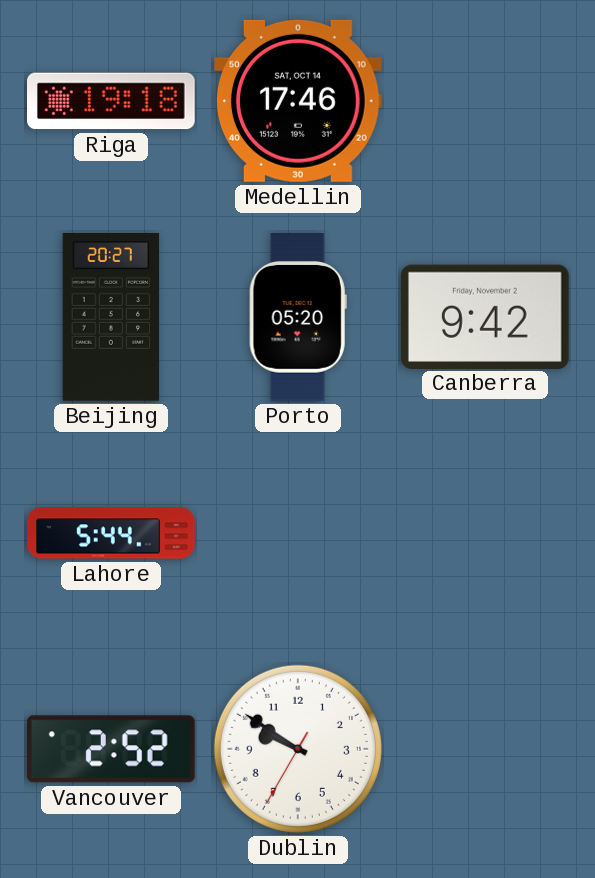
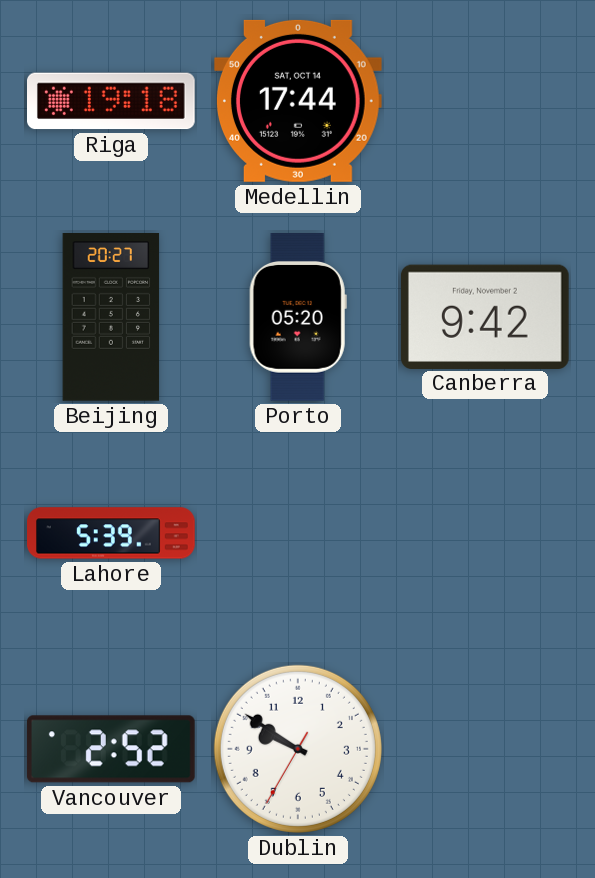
Medellin: 17:46 -> 17:44
Lahore: 5:44 -> 5:39
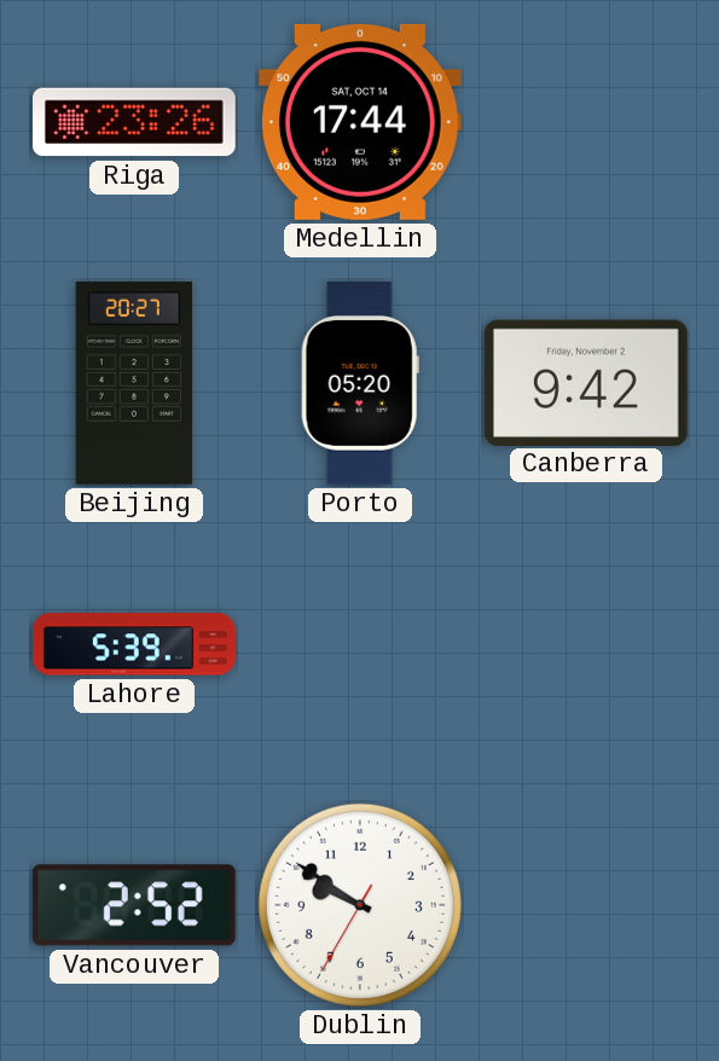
Riga: 19:18 -> 23:26
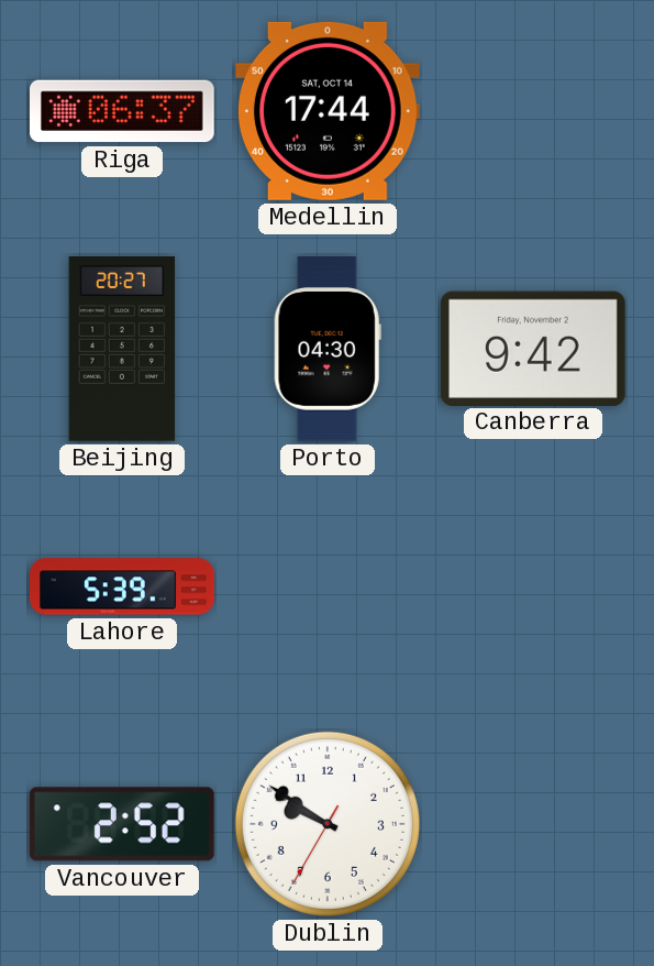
Riga: 23:26 -> 06:37
Porto: 05:20 -> 04:30
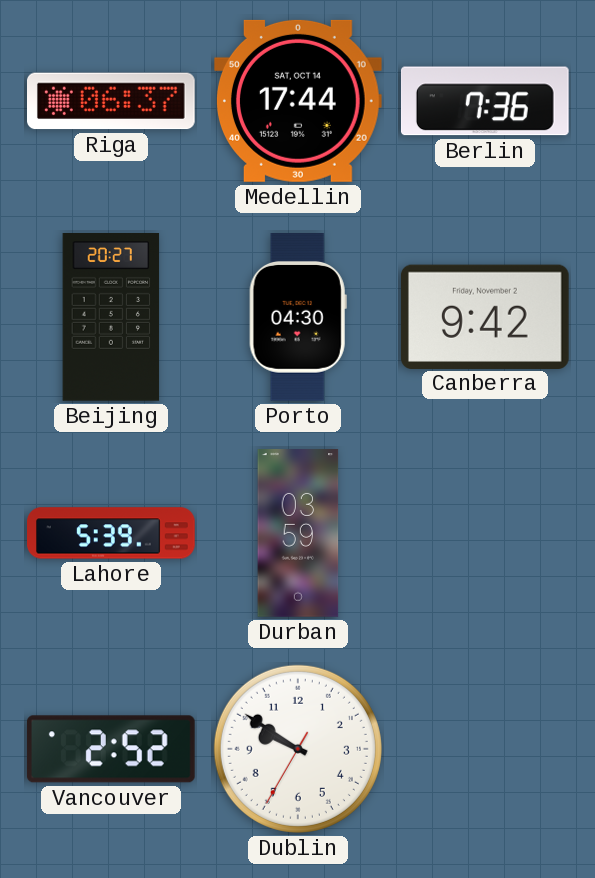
Berlin: none -> 7:36
Durban: none -> 03:59
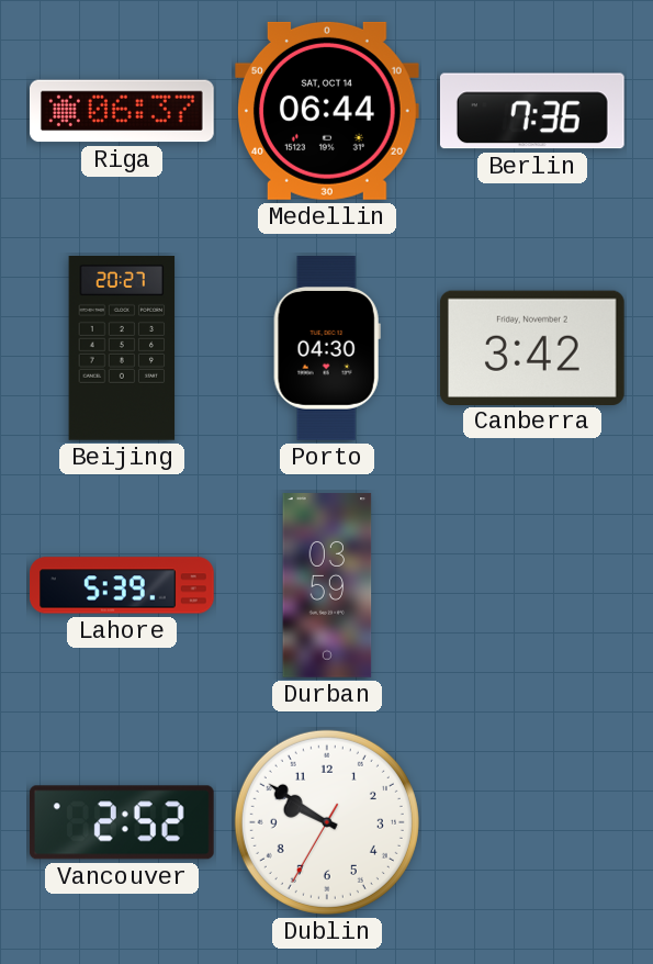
Medellin: 17:44 -> 06:44
Canberra: 9:42 -> 3:42
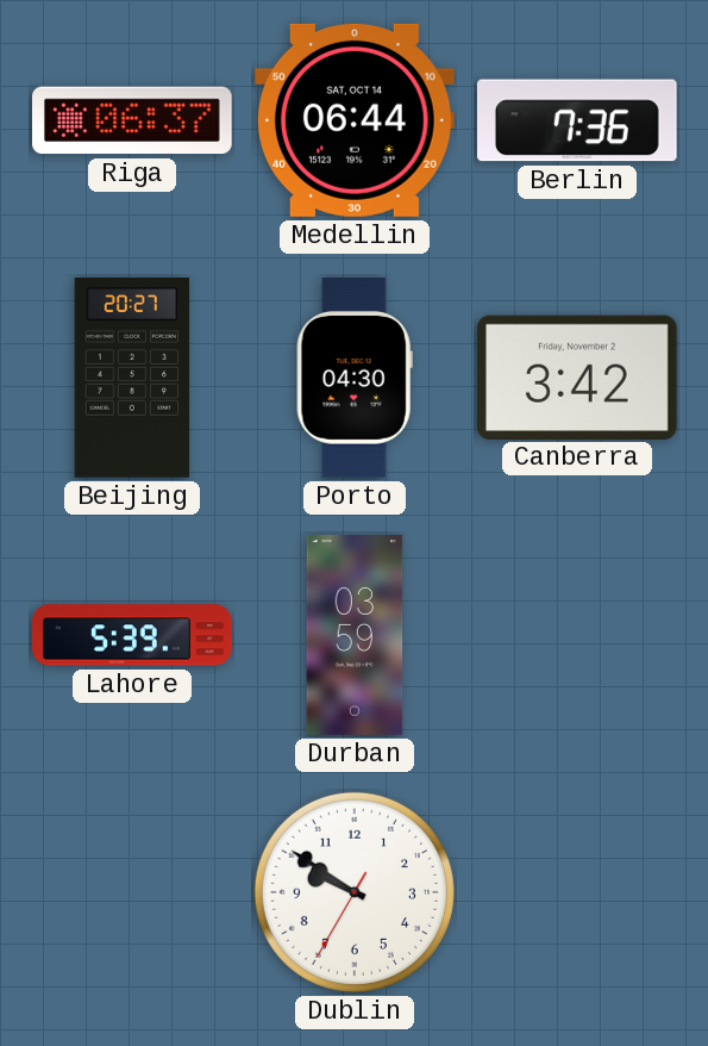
Vancouver: 2:52 -> none
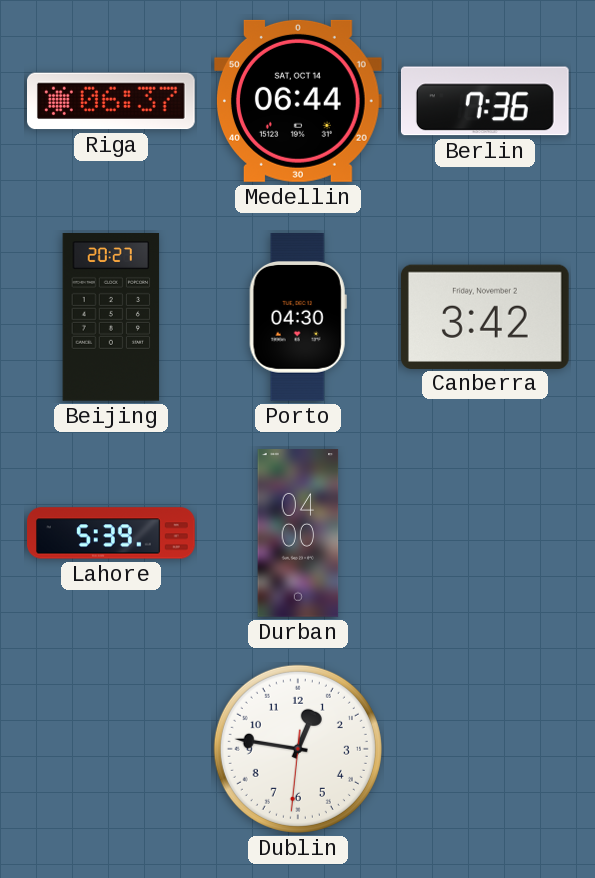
Durban: 03:59 -> 04:00
Dublin: 9:50 -> 12:46
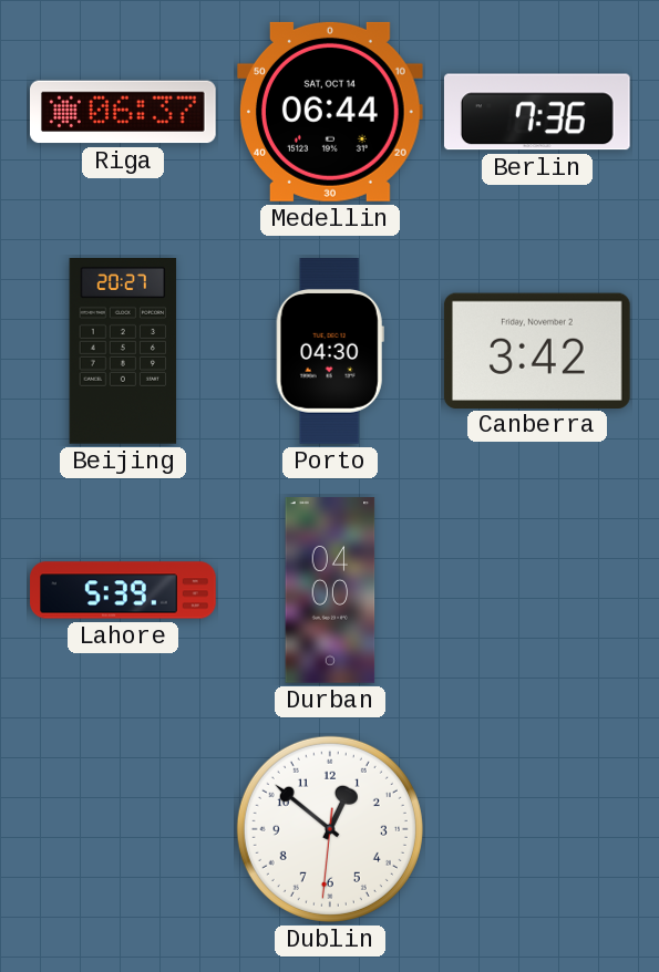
Dublin: 12:46 -> 12:51
